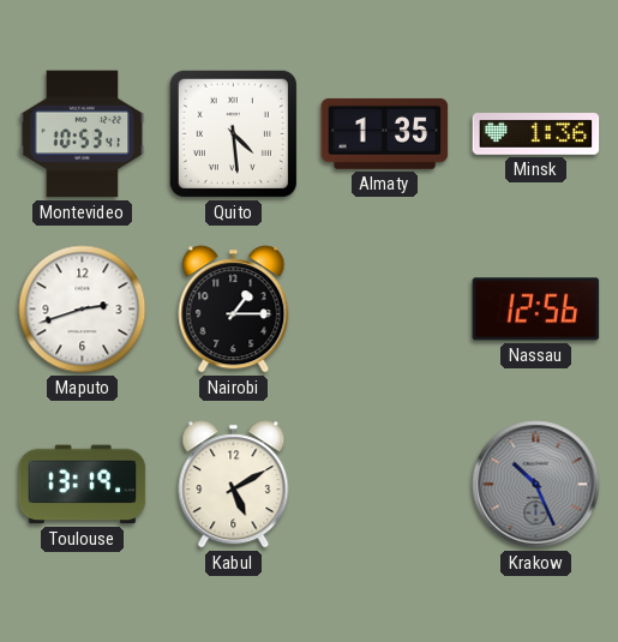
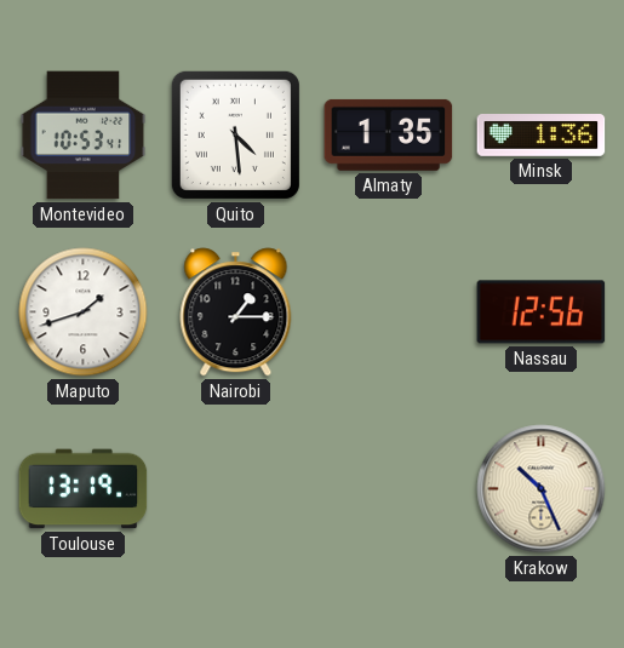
Maputo: 2:42 -> 1:42
Kabul: 5:10 -> none
Krakow dial: grey -> cream
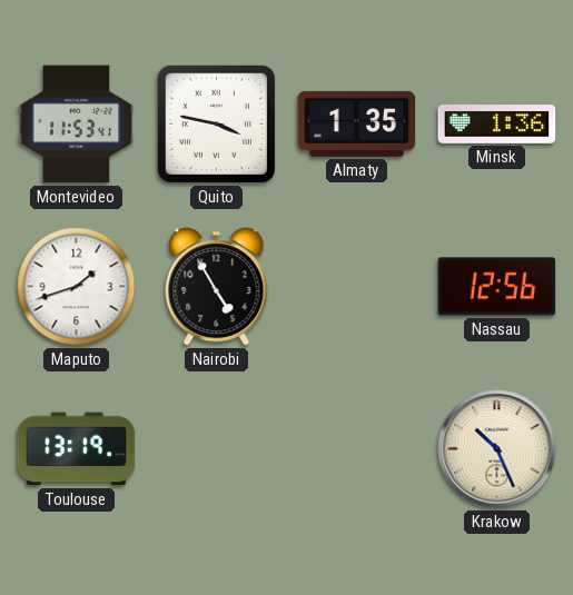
Montevideo: 10:53 -> 11:53
Quito: 4:29 -> 3:47
Nairobi: 1:15 -> 4:55
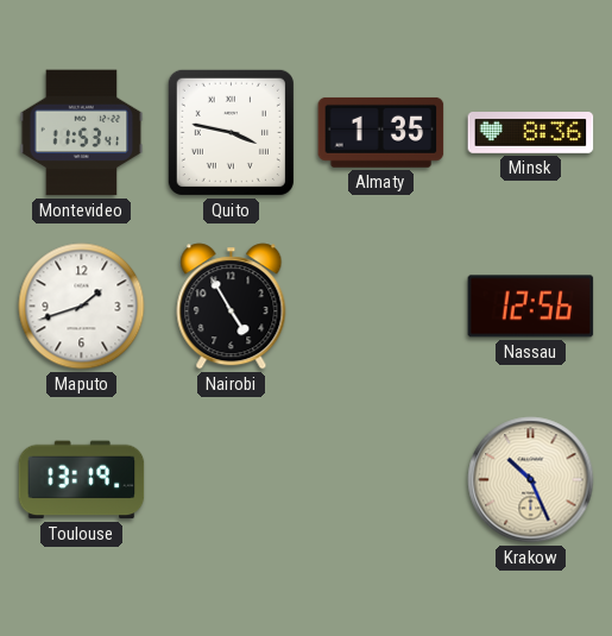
Minsk: 1:36 -> 8:36
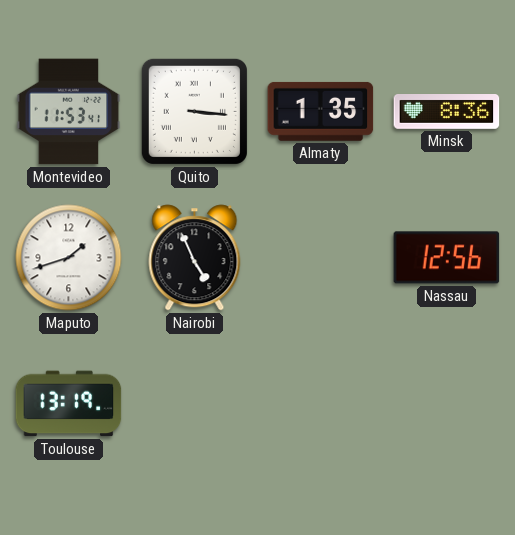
Quito: 3:47 -> 3:16
Nairobi: 4:55 -> 4:56
Krakow: 10:26 -> none
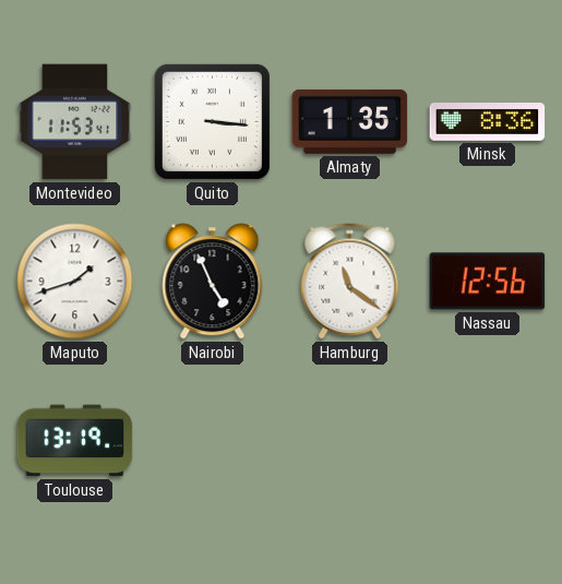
Hamburg: none -> 11:21
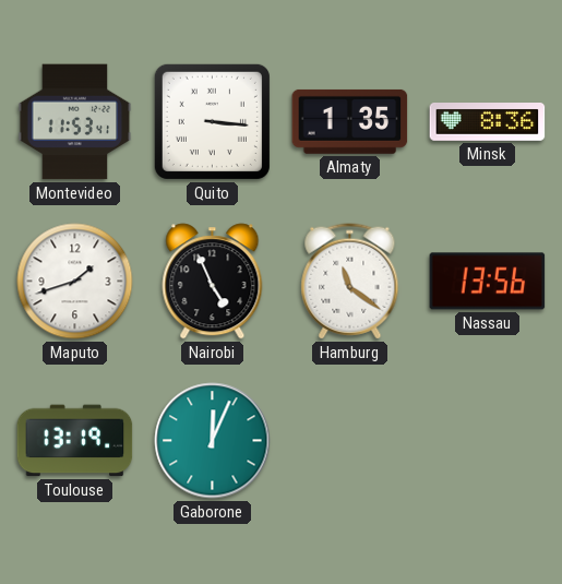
Nassau: 12:56 -> 13:56
Gaborone: none -> 12:04
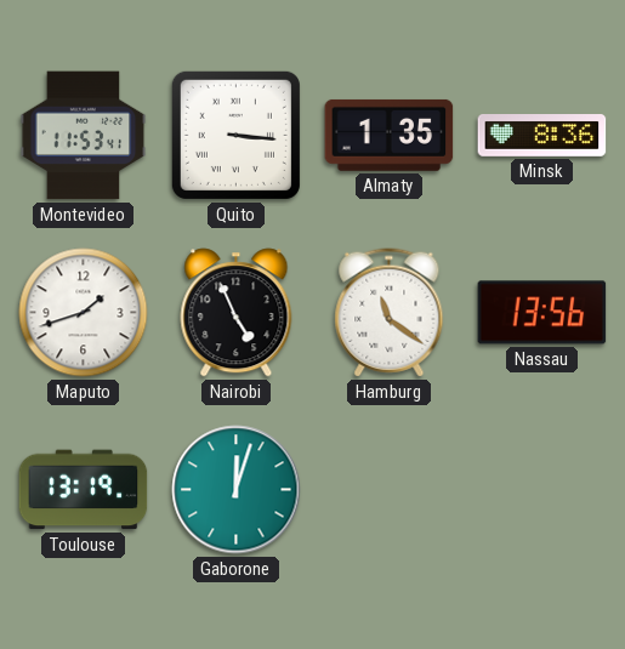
Gaborone: 12:04 -> 12:03
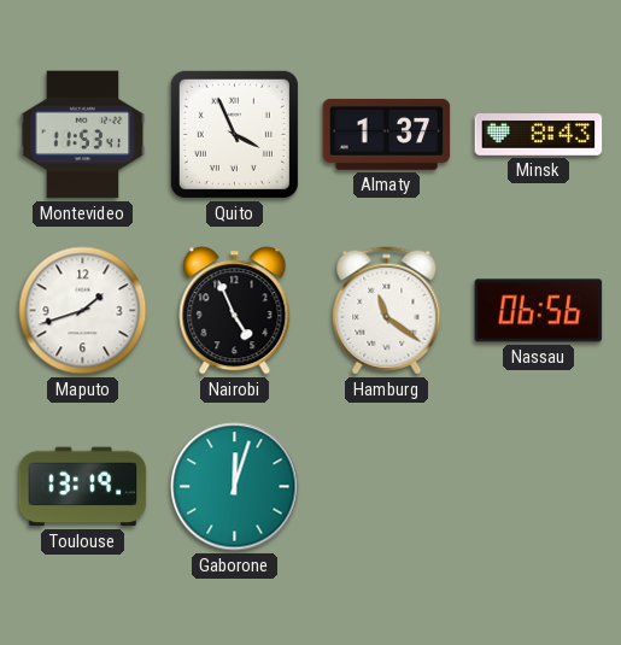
Quito: 3:16 -> 3:56
Almaty: 1:35 -> 1:37
Minsk: 8:36 -> 8:43
Nassau: 13:56 -> 06:56
